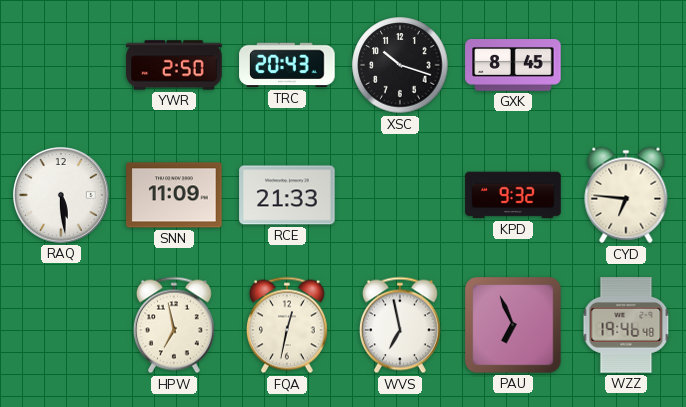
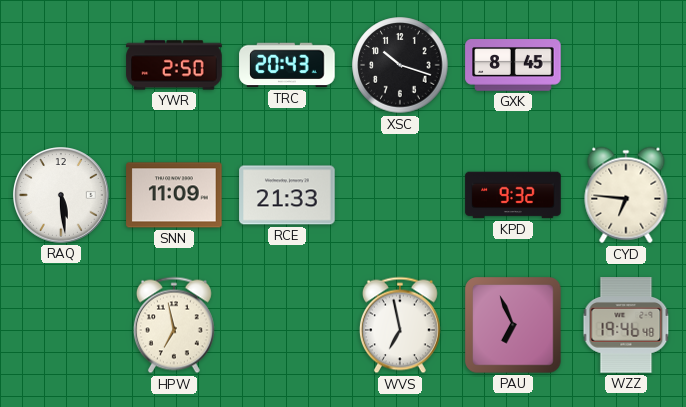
FQA: 12:32 -> none
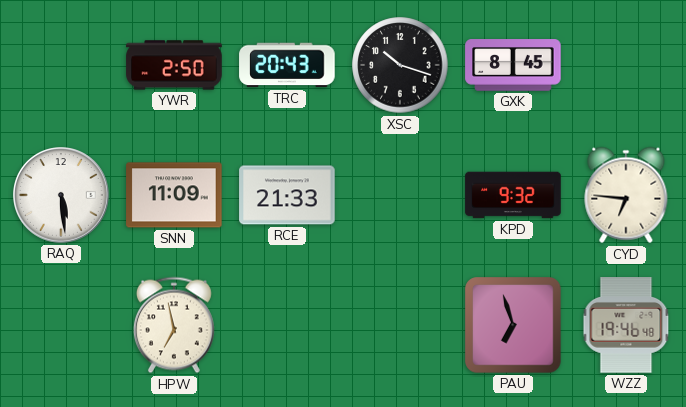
WVS: 6:58 -> none
PAU: 6:56 -> 6:57
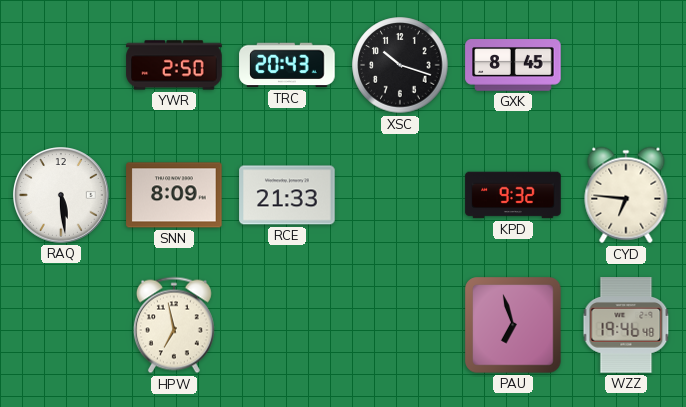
SNN: 11:09 -> 8:09
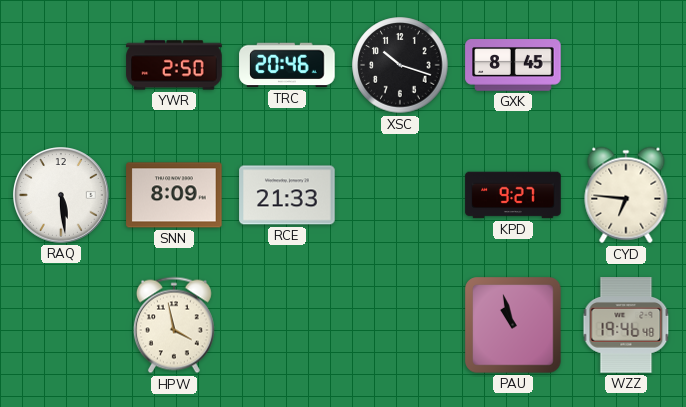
TRC: 20:43 -> 20:46
KPD: 9:32 -> 9:27
HPW: 6:58 -> 3:58
PAU: 6:57 -> 10:57
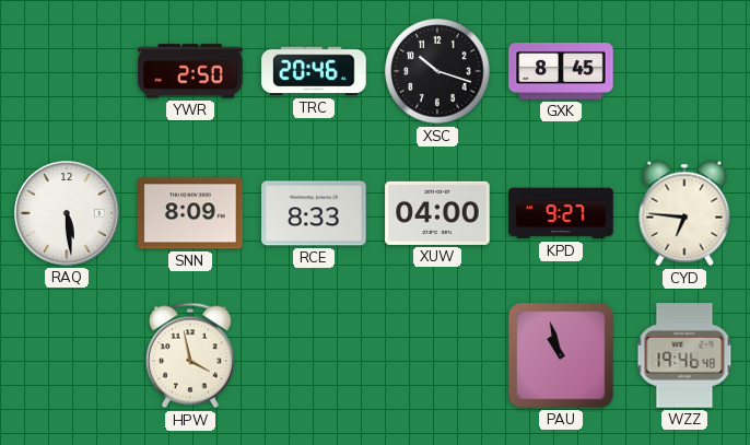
RCE: 21:33 -> 8:33
XUW: none -> 04:00
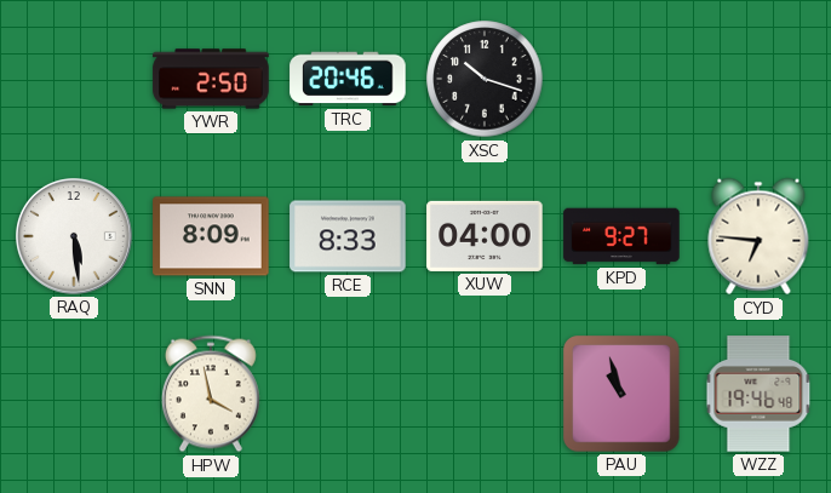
GXK: 8:45 -> none
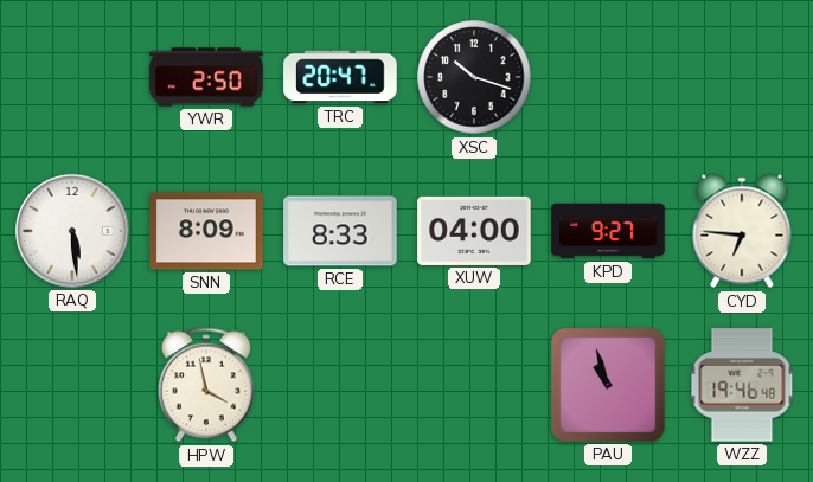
TRC: 20:46 -> 20:47
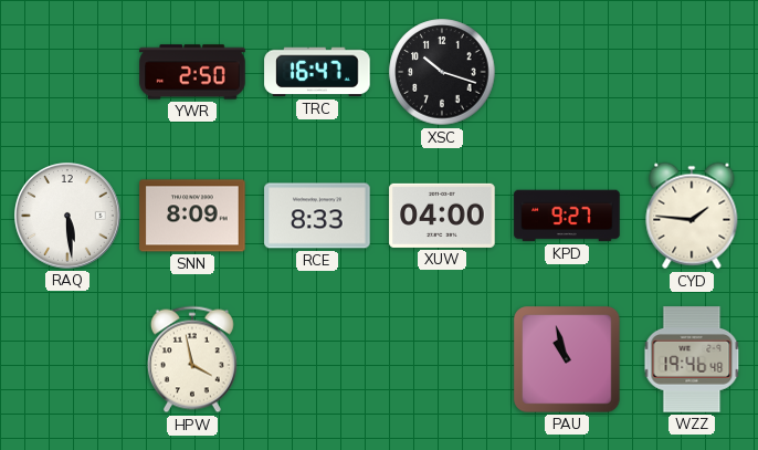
TRC: 20:47 -> 16:47
CYD: 6:46 -> 1:46
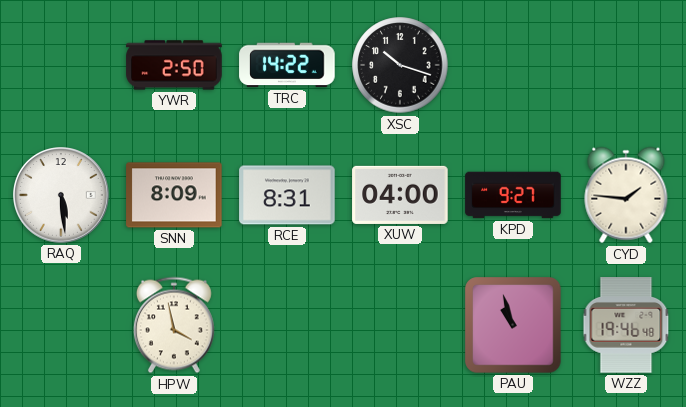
TRC: 16:47 -> 14:22
RCE: 8:33 -> 8:31
